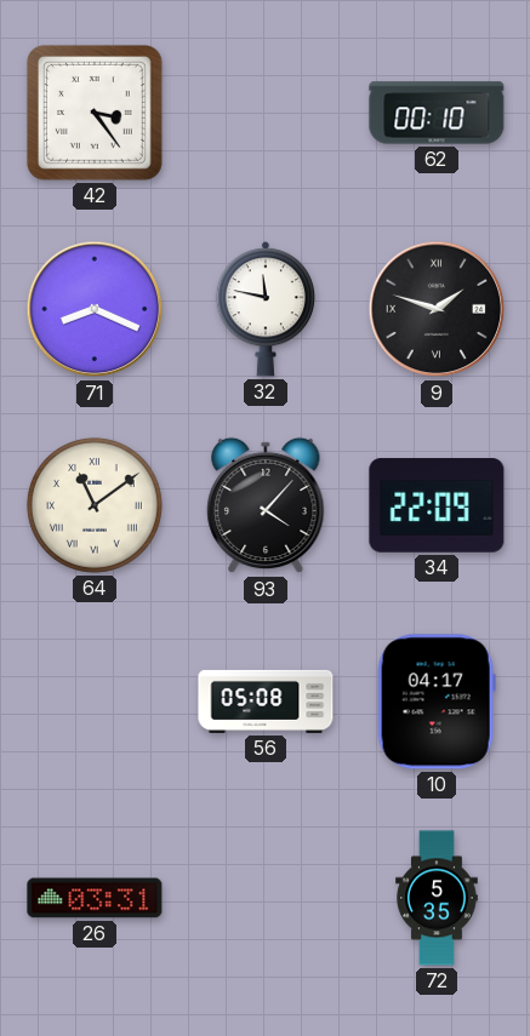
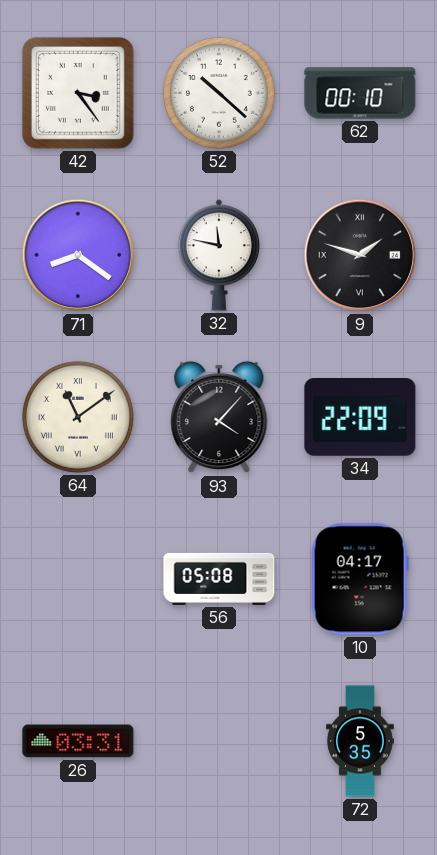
52: none -> 10:22
71: 8:19 -> 8:21
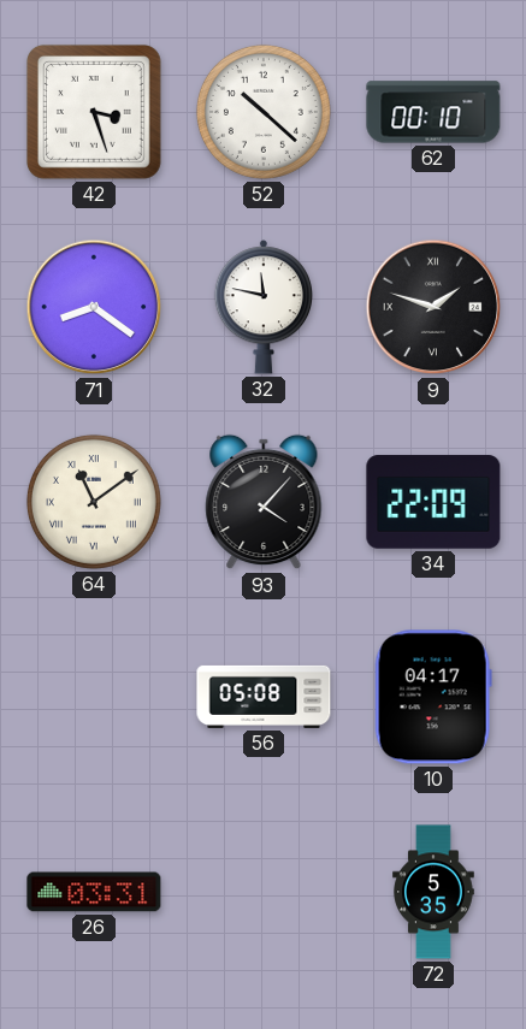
42: 3:24 -> 3:27
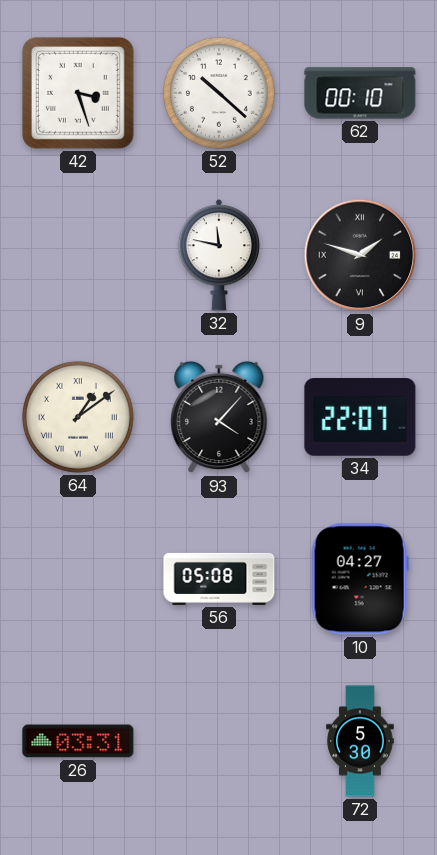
71: 8:21 -> none
64: 11:09 -> 1:09
34: 22:09 -> 22:07
10: 04:17 -> 04:27
72: 5:35 -> 5:30
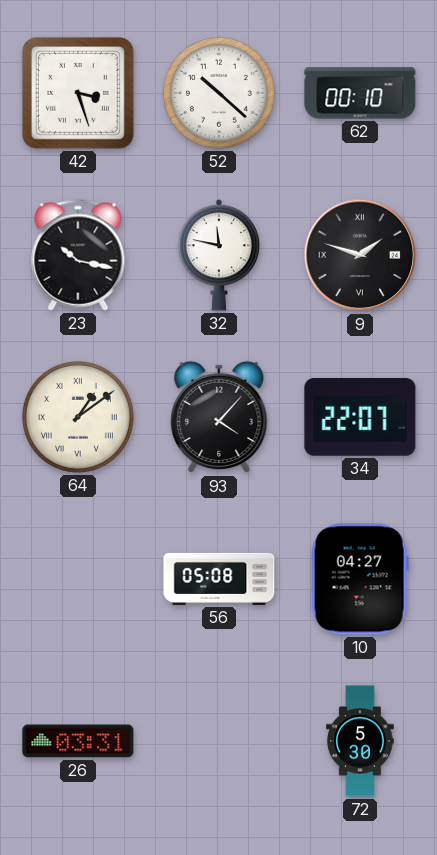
23: none -> 10:17
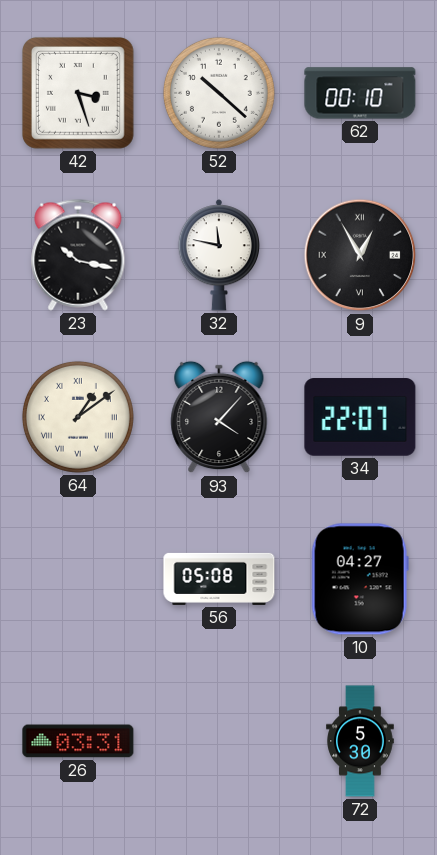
9: 1:48 -> 12:55
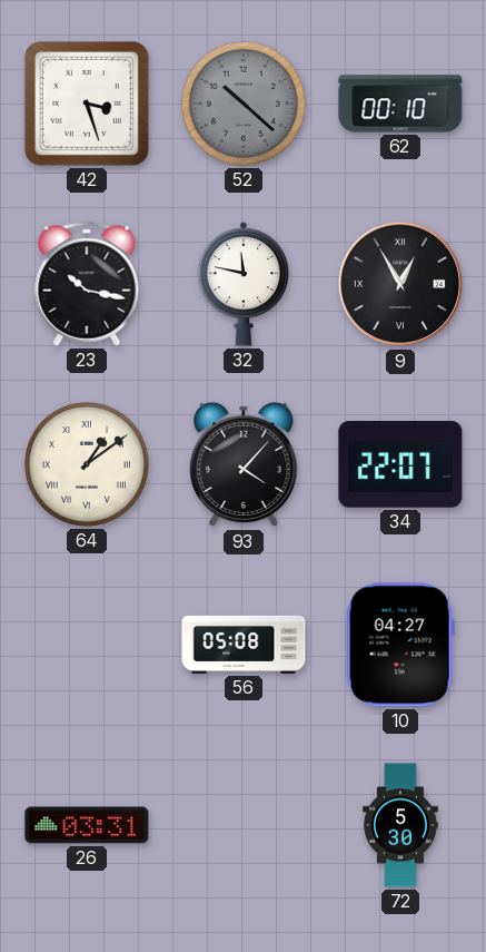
52 dial: white -> grey
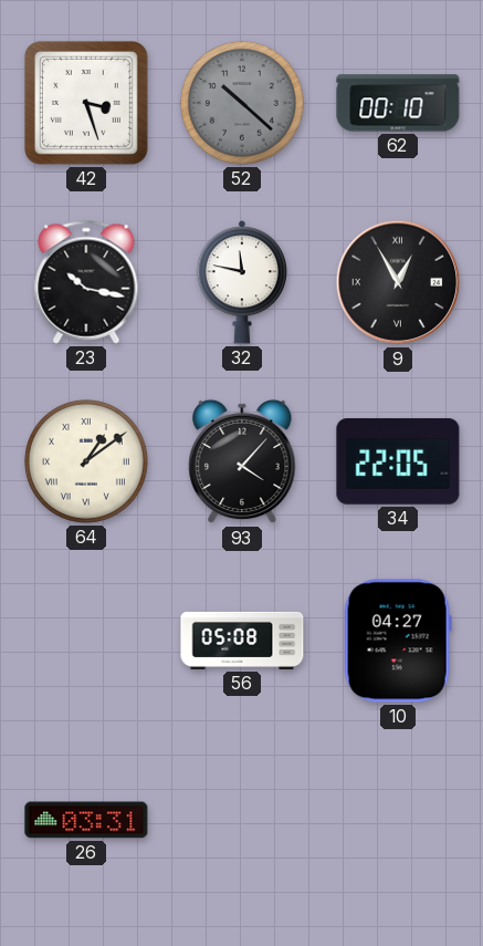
34: 22:07 -> 22:05
72: 5:30 -> none
